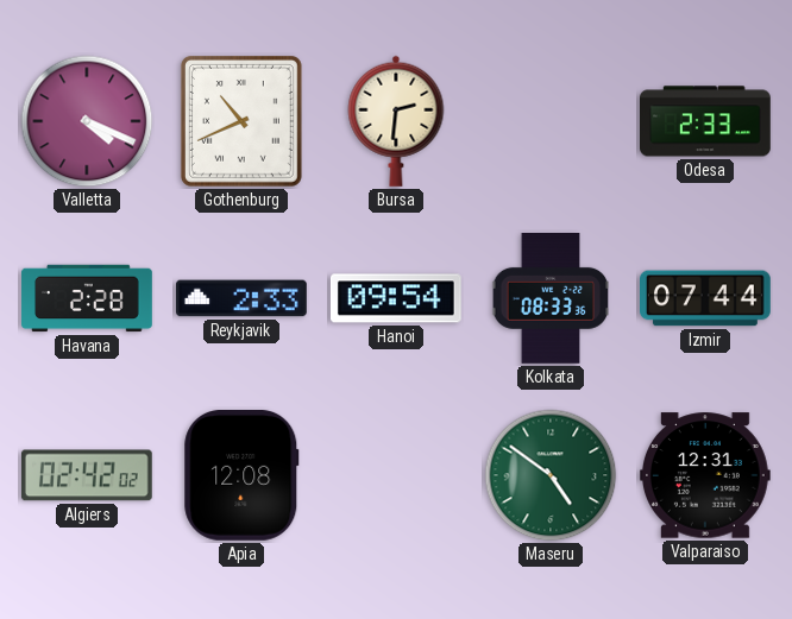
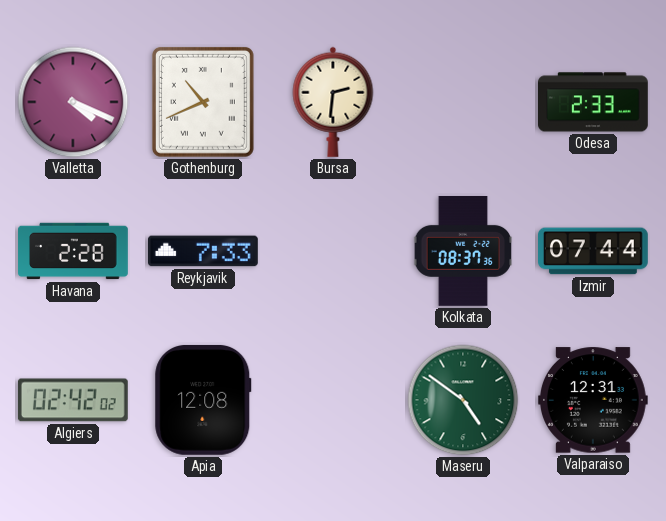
Reykjavik: 2:33 -> 7:33
Hanoi: 09:54 -> none
Kolkata: 08:33 -> 08:37
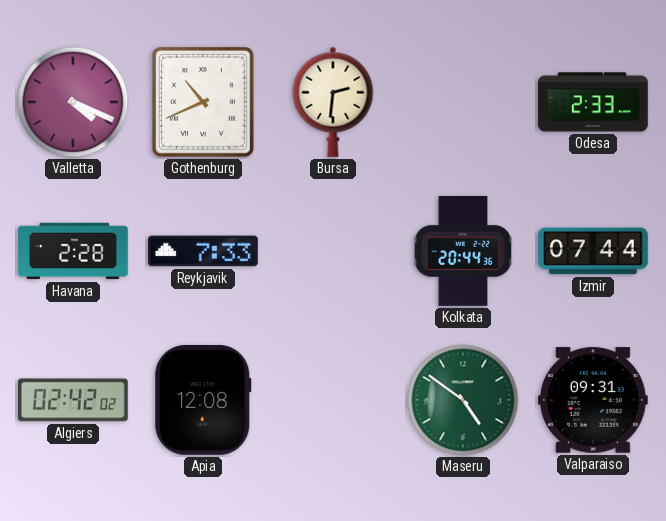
Kolkata: 08:37 -> 20:44
Valparaiso: 12:31 -> 09:31
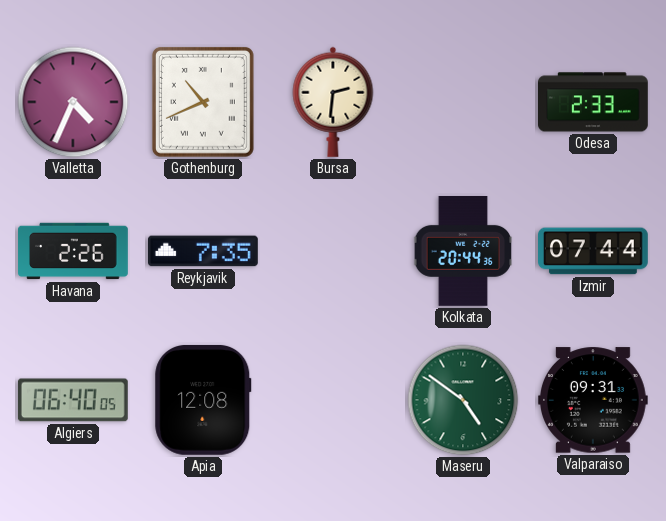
Valletta: 4:19 -> 4:34
Havana: 2:28 -> 2:26
Reykjavik: 7:33 -> 7:35
Algiers: 02:42 -> 06:40
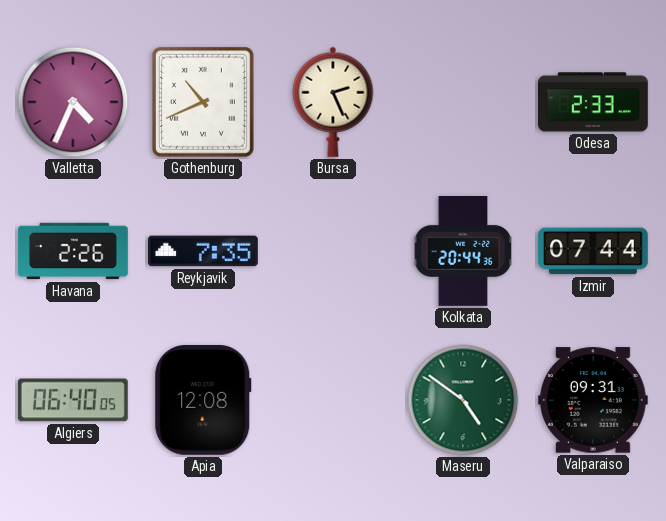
Bursa: 2:31 -> 2:26
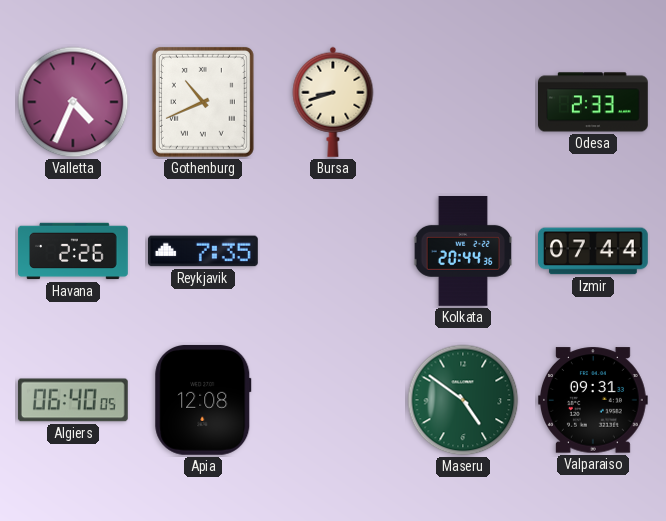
Bursa: 2:26 -> 8:42
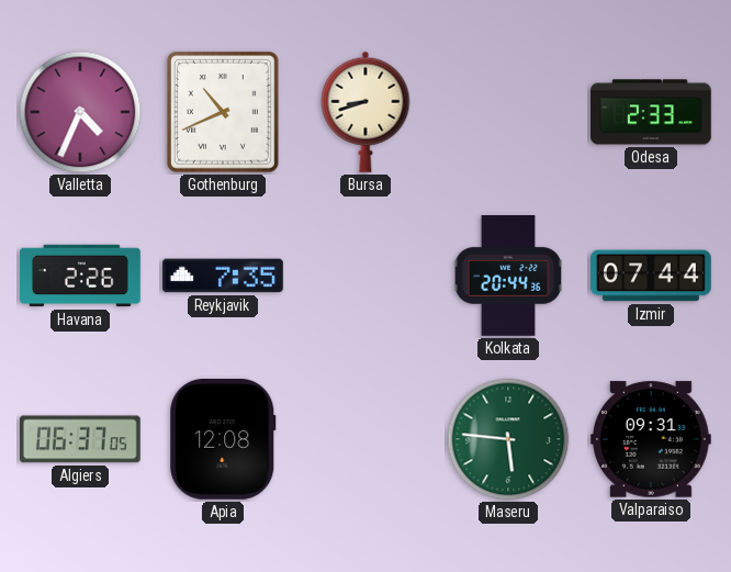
Algiers: 06:40 -> 06:37
Maseru: 4:51 -> 5:46
